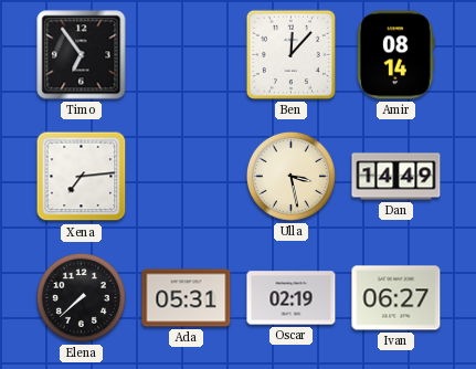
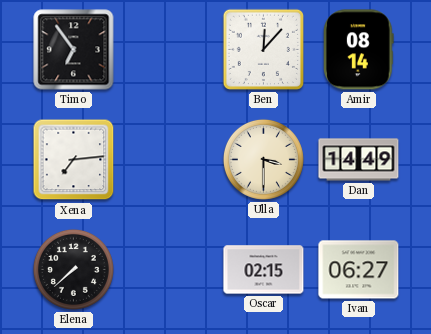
Ulla: 3:28 -> 3:30
Ada: 05:31 -> none
Oscar: 02:19 -> 02:15
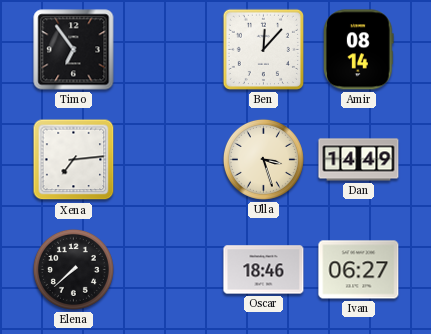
Ulla: 3:30 -> 3:27
Oscar: 02:15 -> 18:46
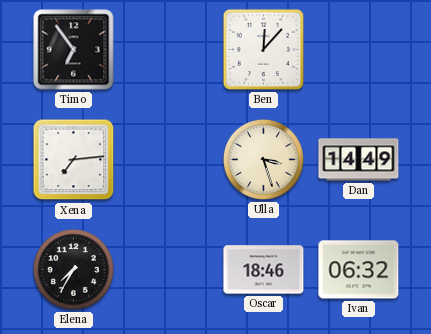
Amir: 08:14 -> none
Elena: 7:38 -> 7:35
Ivan: 06:27 -> 06:32
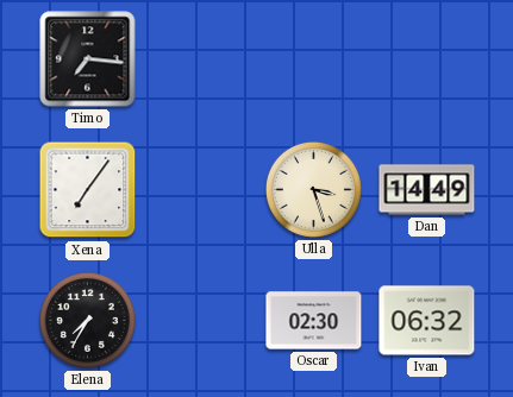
Timo: 6:54 -> 7:16
Ben: 12:07 -> none
Xena: 7:14 -> 7:06
Oscar: 18:46 -> 02:30
